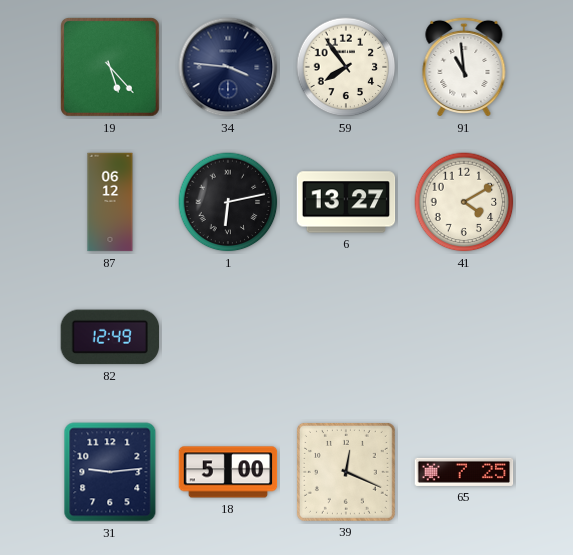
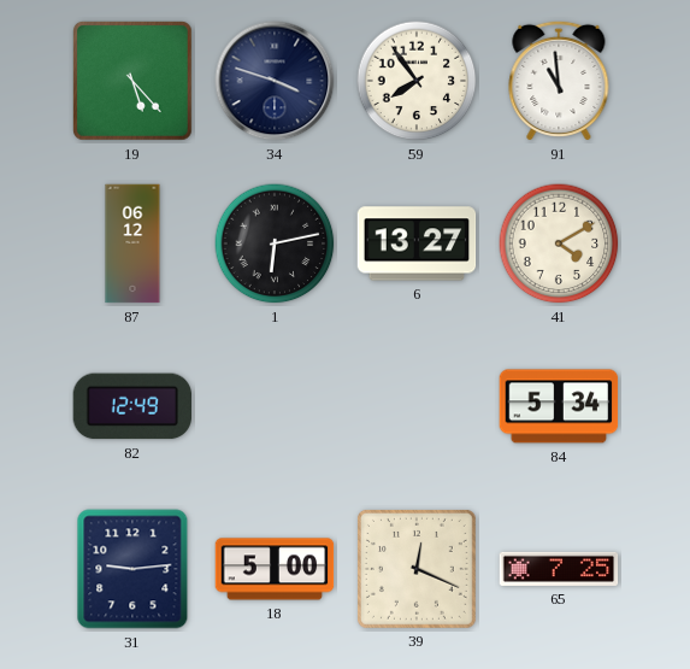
34: 3:46 -> 3:48
84: none -> 5:34
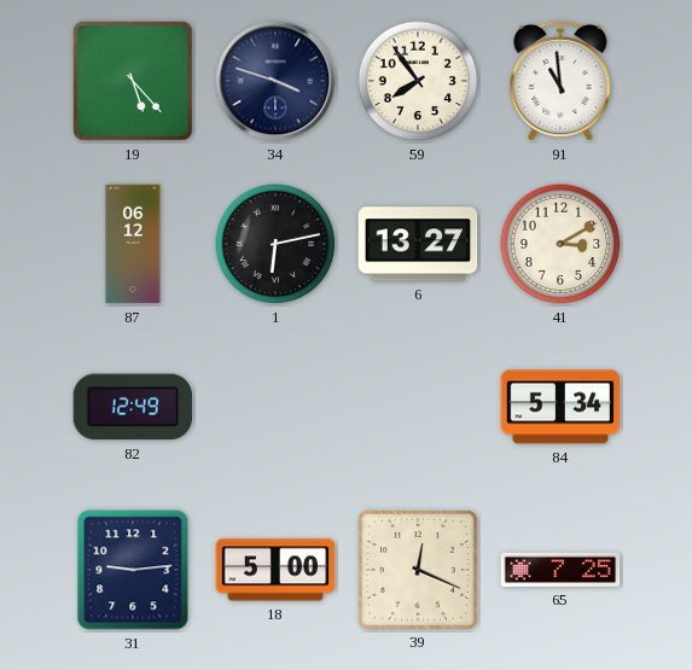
41: 4:10 -> 3:10
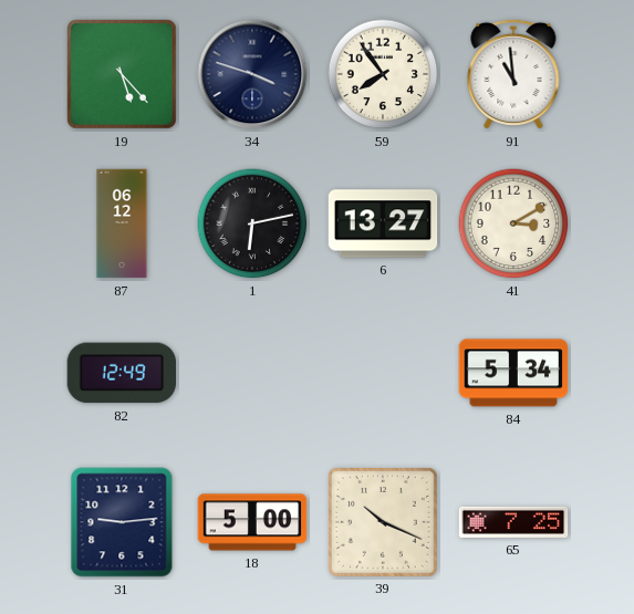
39: 12:19 -> 10:19
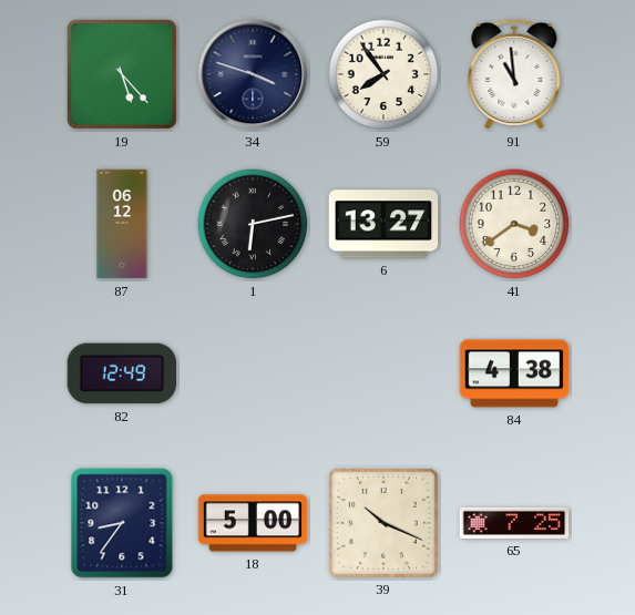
41: 3:10 -> 3:39
84: 5:34 -> 4:38
31: 9:14 -> 8:36
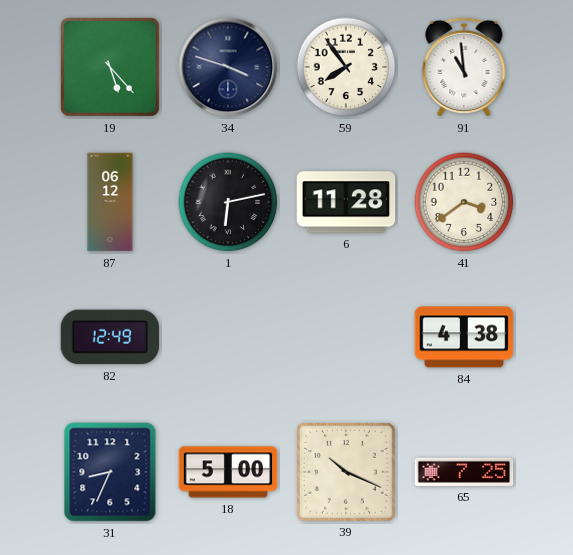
6: 13:27 -> 11:28
31: 8:36 -> 8:34
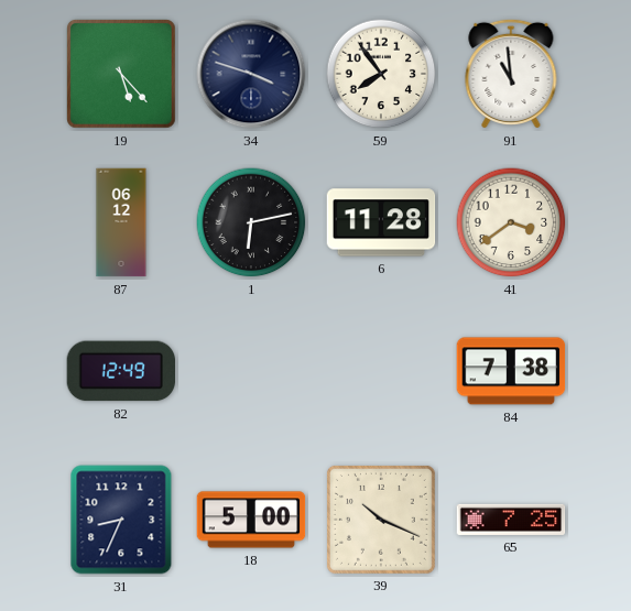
84: 4:38 -> 7:38
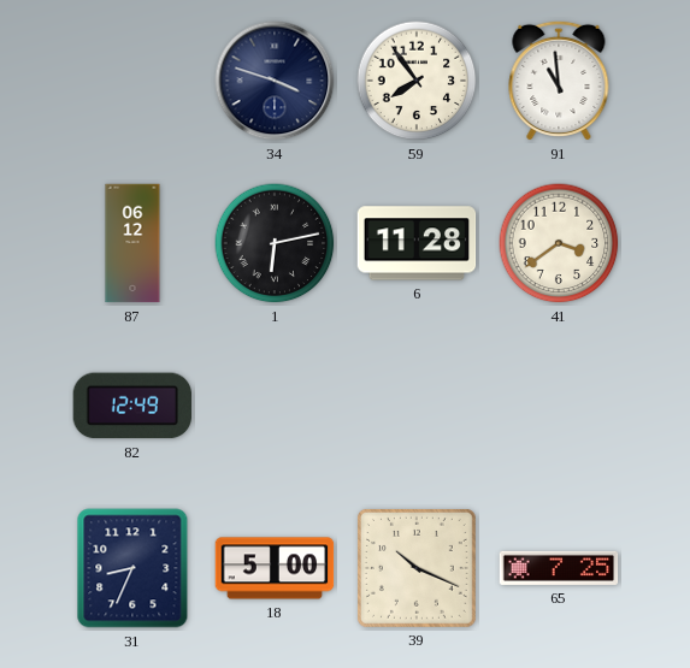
19: 5:23 -> none
84: 7:38 -> none
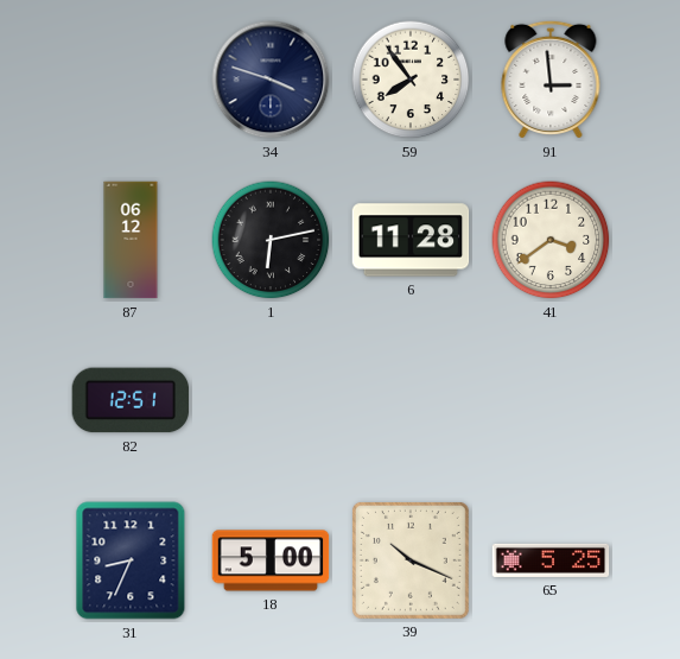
91: 10:59 -> 2:59
82: 12:49 -> 12:51
65: 7:25 -> 5:25
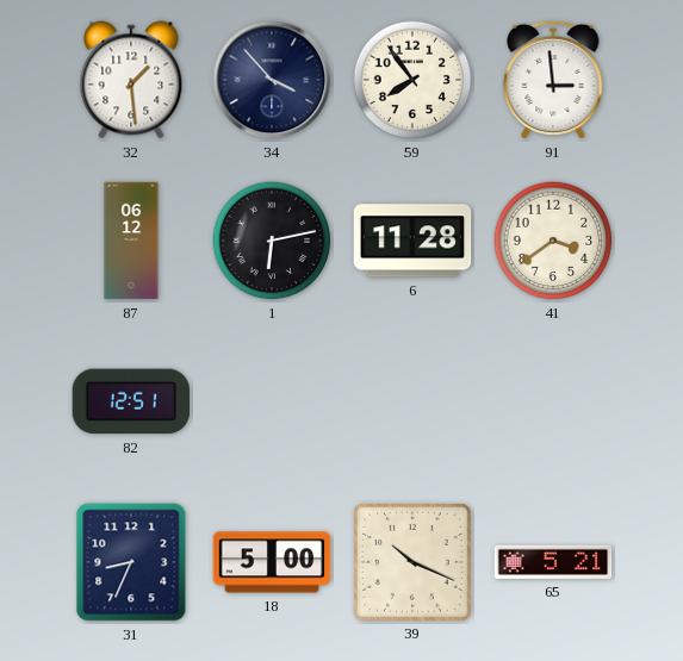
32: none -> 1:29
34: 3:48 -> 3:53
65: 5:25 -> 5:21
